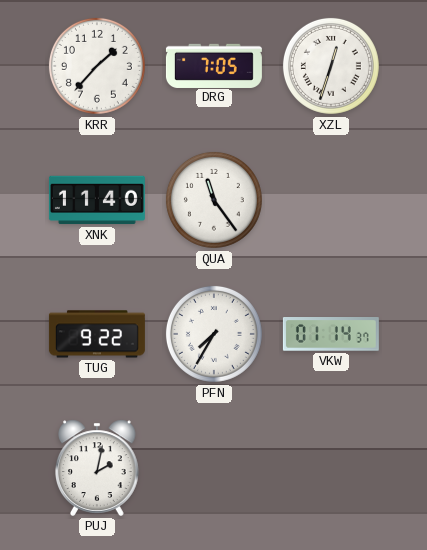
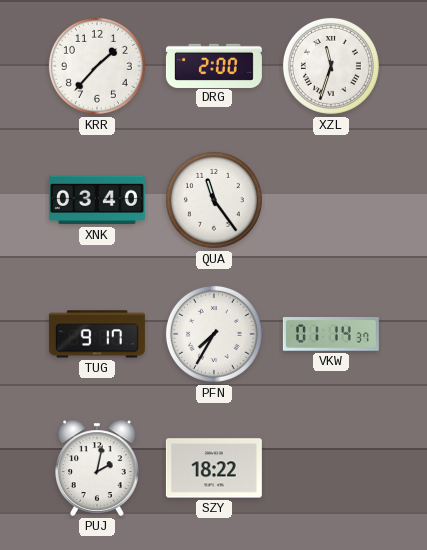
DRG: 7:05 -> 2:00
XZL: 12:33 -> 11:33
XNK: 11:40 -> 03:40
TUG: 9:22 -> 9:17
SZY: none -> 18:22
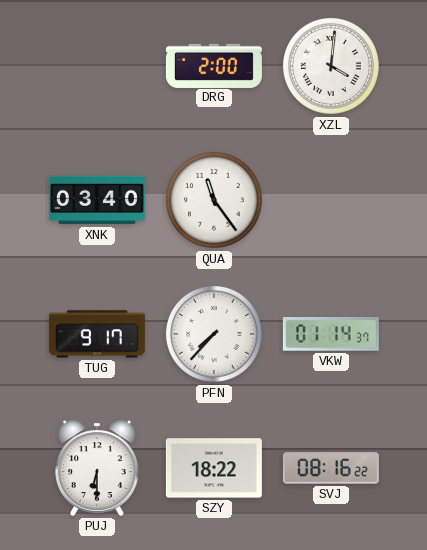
KRR: 1:37 -> none
XZL: 11:33 -> 4:01
PFN: 7:35 -> 7:37
PUJ: 2:02 -> 6:30
SVJ: none -> 08:16
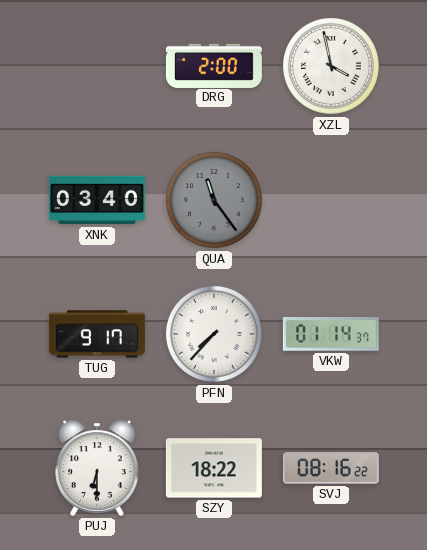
XZL: 4:01 -> 3:58
QUA dial: white -> grey
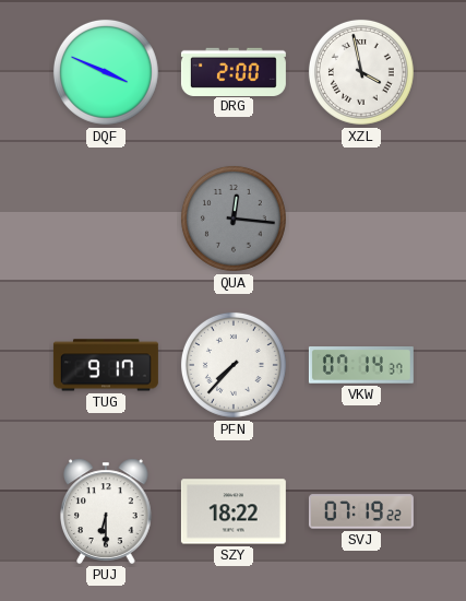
DQF: none -> 3:49
XNK: 03:40 -> none
QUA: 11:24 -> 12:16
VKW: 01:14 -> 07:14
SVJ: 08:16 -> 07:19
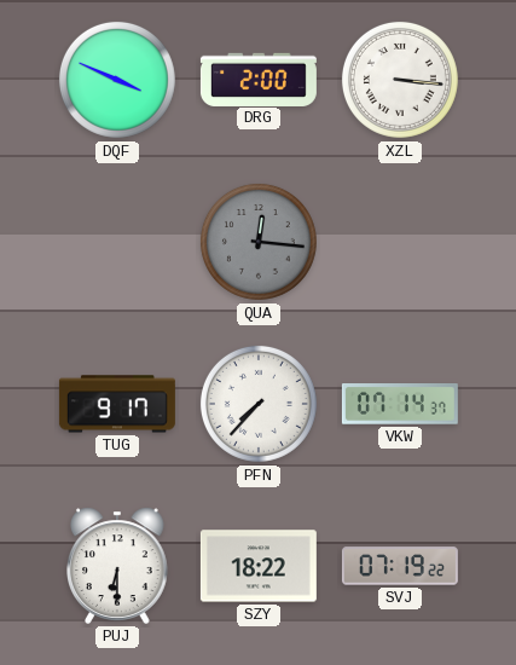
XZL: 3:58 -> 3:16
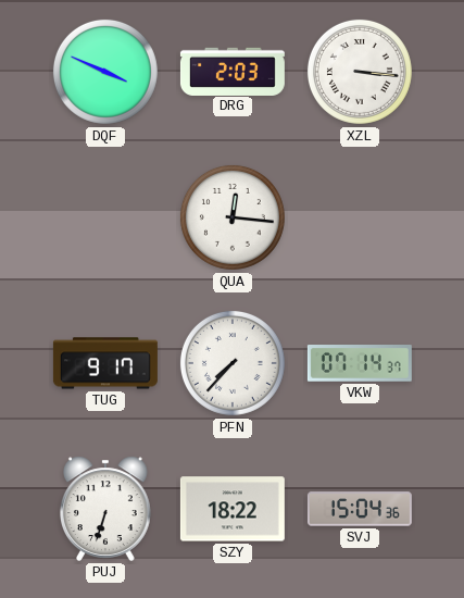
DRG: 2:00 -> 2:03
QUA dial: grey -> white
PUJ: 6:30 -> 6:33
SVJ: 07:19 -> 15:04
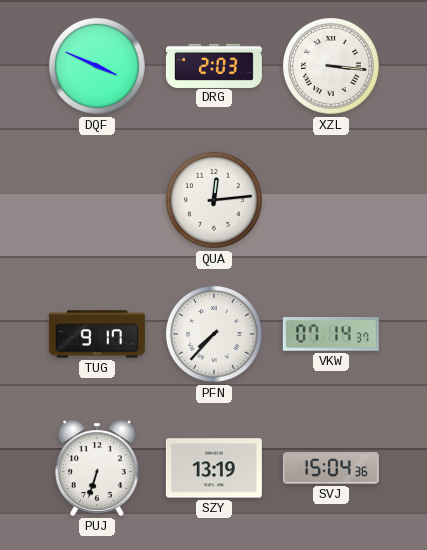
QUA: 12:16 -> 12:14
SZY: 18:22 -> 13:19
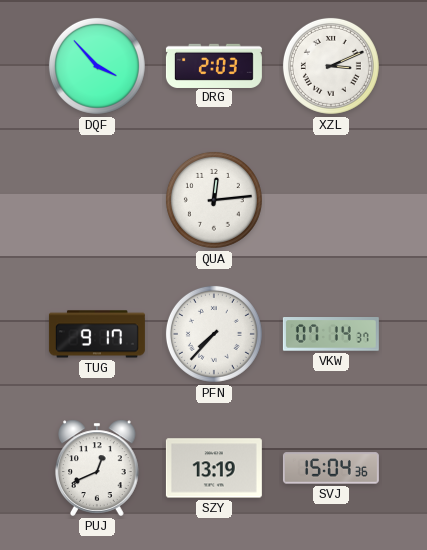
DQF: 3:49 -> 3:53
XZL: 3:16 -> 3:11
PUJ: 6:33 -> 12:41
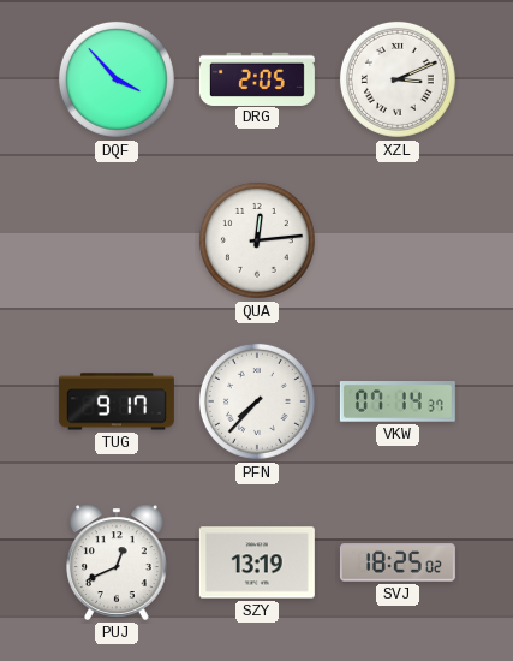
DRG: 2:03 -> 2:05
SVJ: 15:04 -> 18:25
